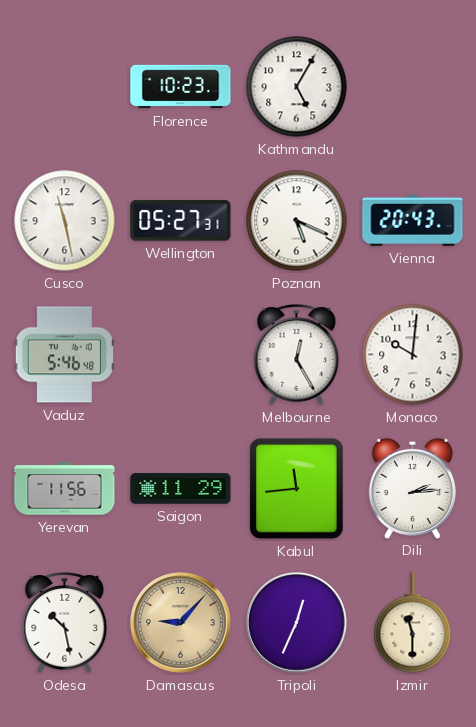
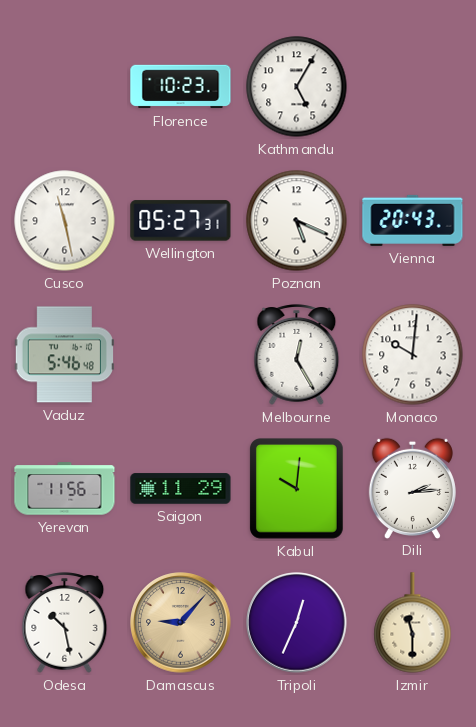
Kabul: 11:44 -> 10:01
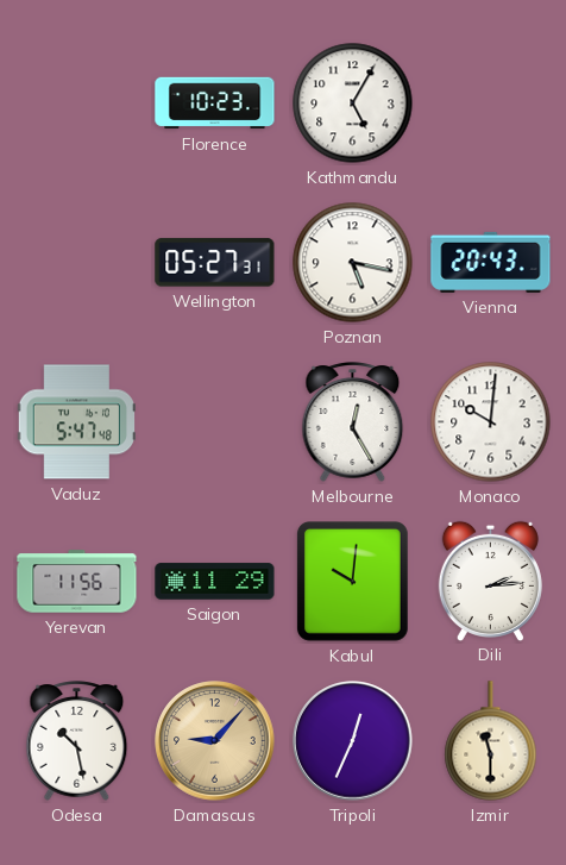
Cusco: 11:28 -> none
Poznan: 5:19 -> 5:17
Vaduz: 5:46 -> 5:47
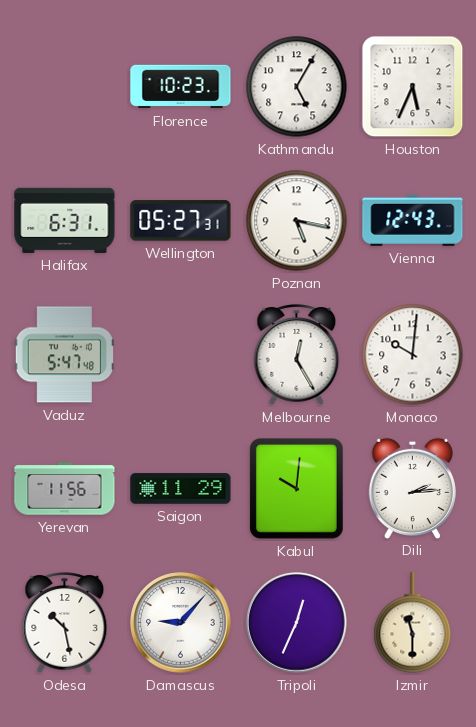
Houston: none -> 5:34
Halifax: none -> 6:31
Vienna: 20:43 -> 12:43
Damascus dial: champagne -> white
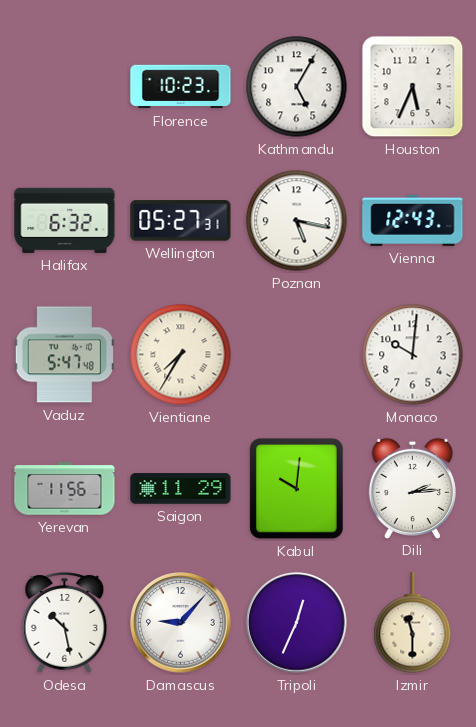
Halifax: 6:31 -> 6:32
Vientiane: none -> 7:35
Melbourne: 12:25 -> none
